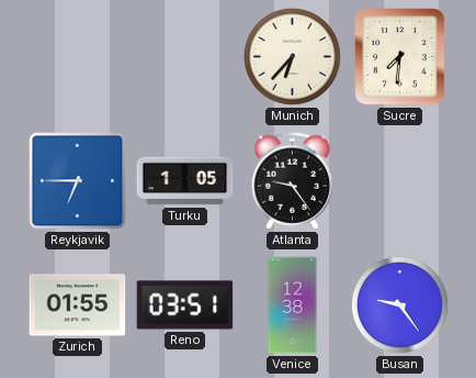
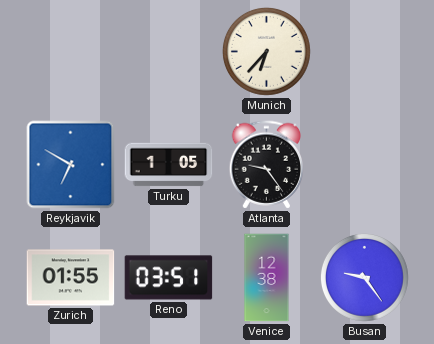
Sucre: 7:31 -> none
Reykjavik: 6:45 -> 6:50
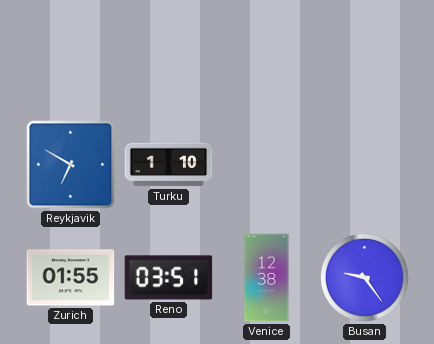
Munich: 6:37 -> none
Turku: 1:05 -> 1:10
Atlanta: 9:24 -> none
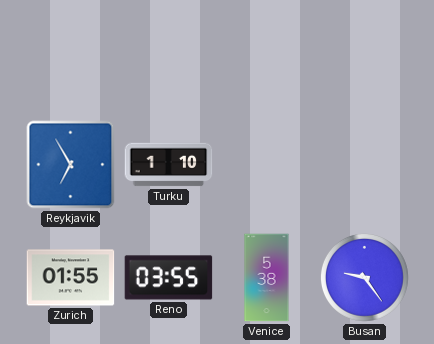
Reykjavik: 6:50 -> 6:55
Reno: 03:51 -> 03:55
Venice: 12:38 -> 5:38
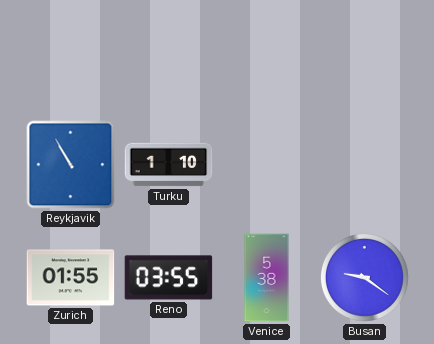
Reykjavik: 6:55 -> 10:55
Busan: 9:24 -> 9:21
